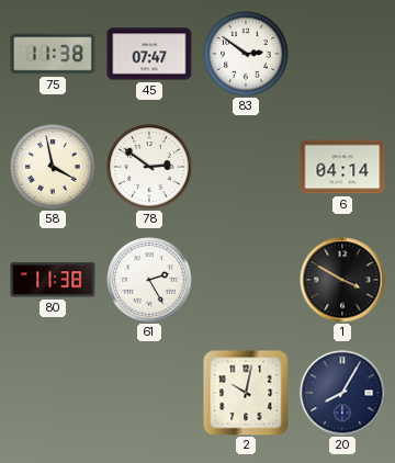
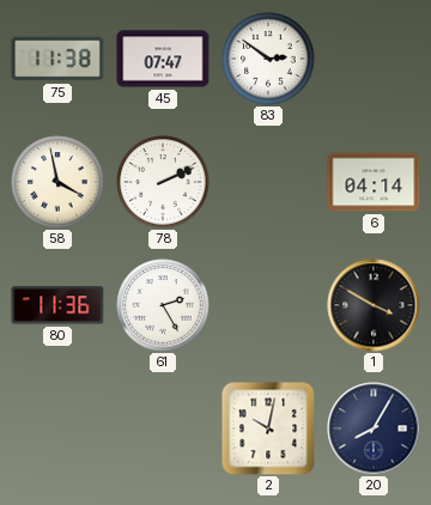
78: 2:51 -> 2:11
80: 11:38 -> 11:36
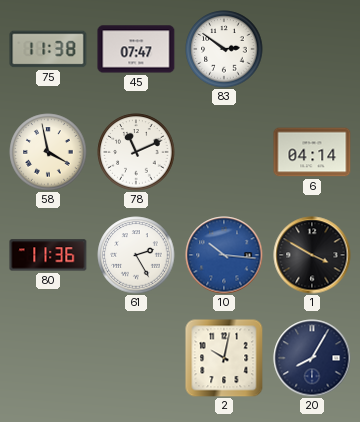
78: 2:11 -> 11:11
10: none -> 10:16
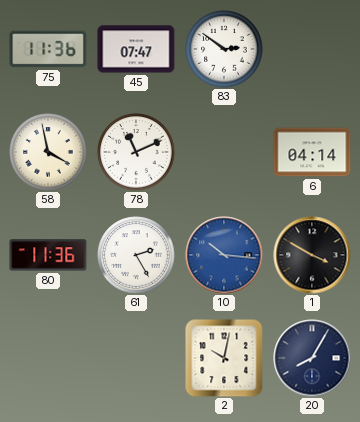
75: 11:38 -> 11:36
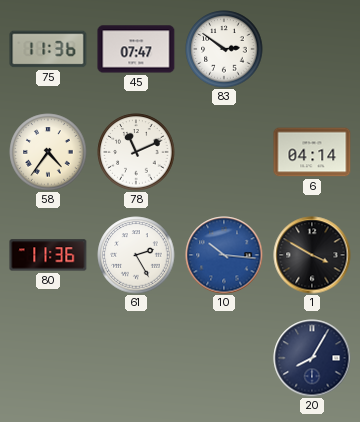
58: 3:58 -> 4:36
2: 10:02 -> none
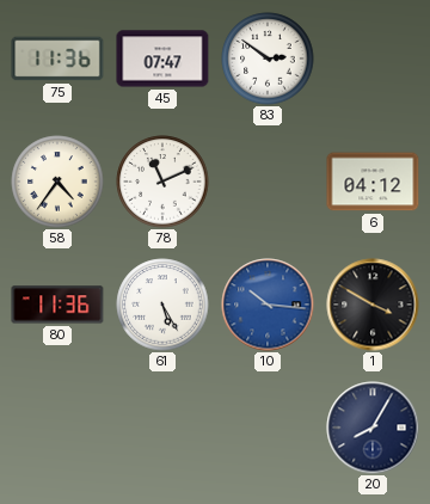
6: 04:14 -> 04:12
61: 2:25 -> 5:25
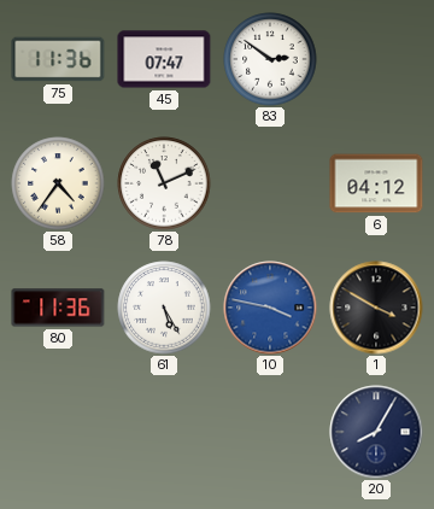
10: 10:16 -> 3:47
